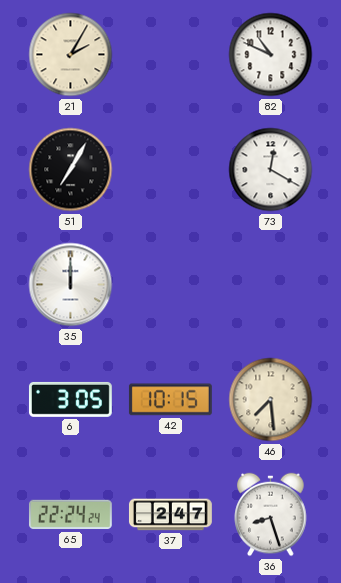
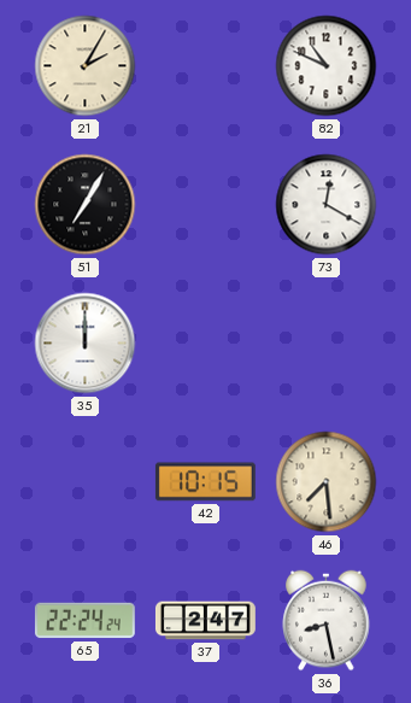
6: 3:05 -> none
36: 8:27 -> 8:28
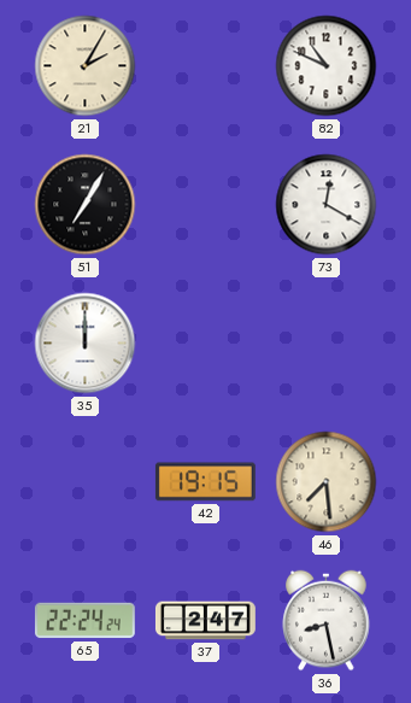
42: 10:15 -> 19:15
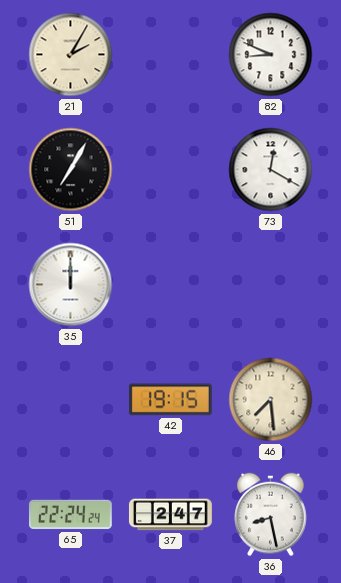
82: 10:49 -> 8:49
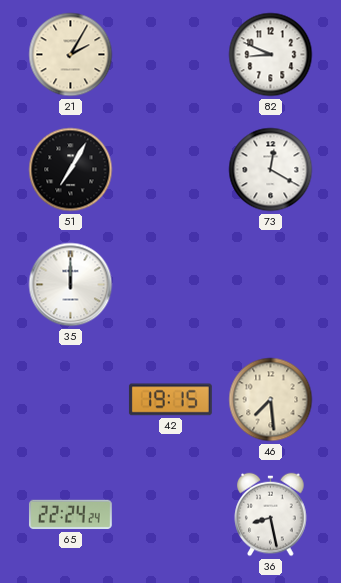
37: 2:47 -> none
